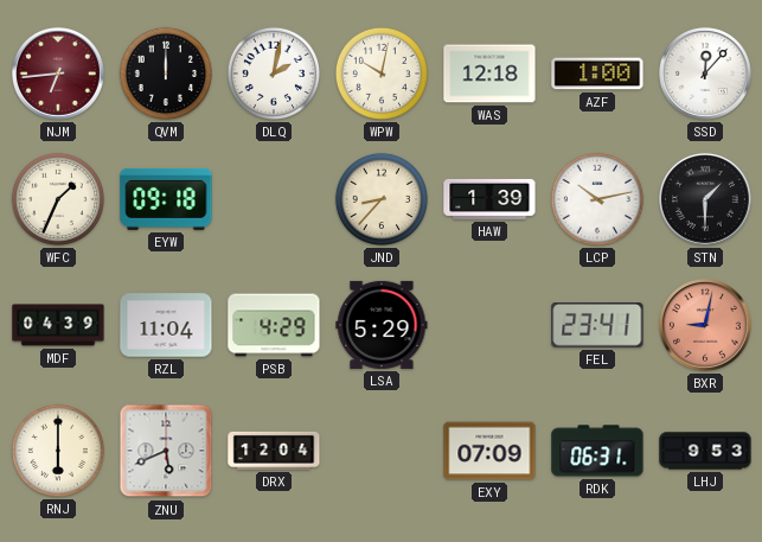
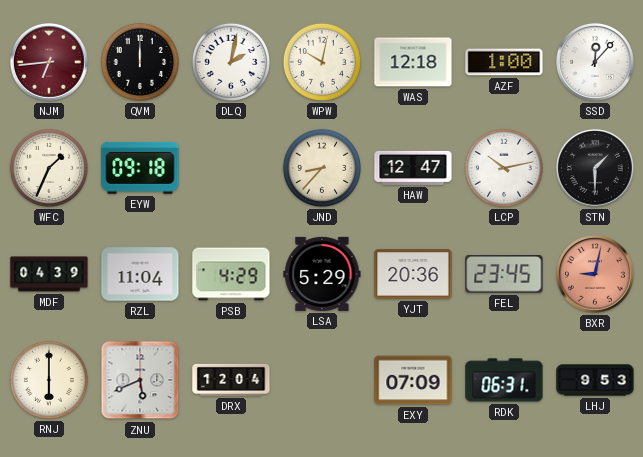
HAW: 1:39 -> 12:47
YJT: none -> 20:36
FEL: 23:41 -> 23:45
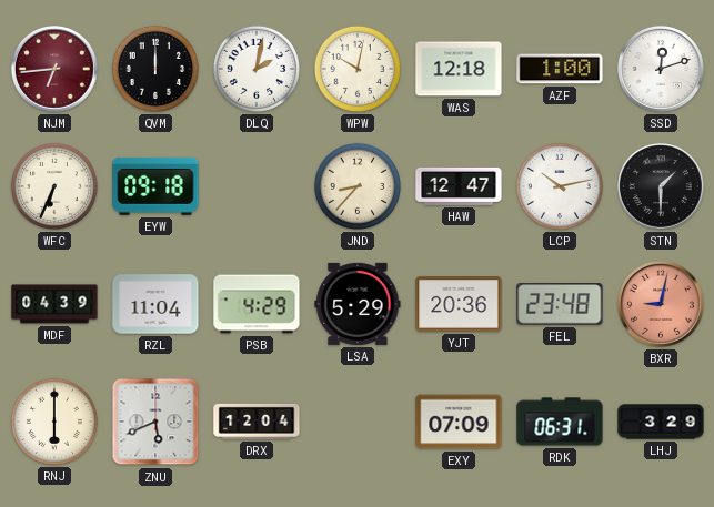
SSD: 12:07 -> 12:12
WFC: 1:34 -> 6:34
FEL: 23:45 -> 23:48
LHJ: 9:53 -> 3:29
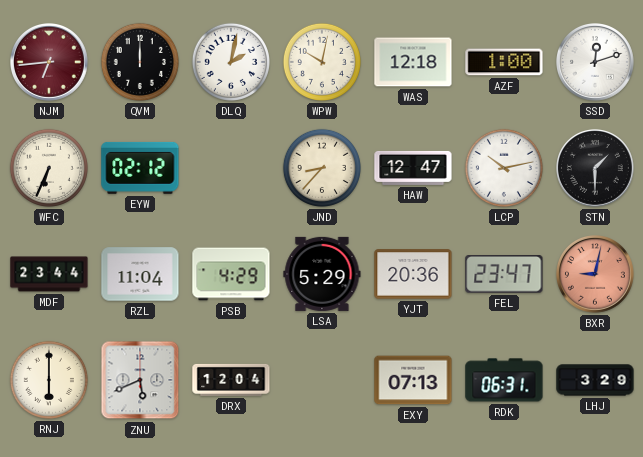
EYW: 09:18 -> 02:12
MDF: 04:39 -> 23:44
FEL: 23:48 -> 23:47
EXY: 07:09 -> 07:13
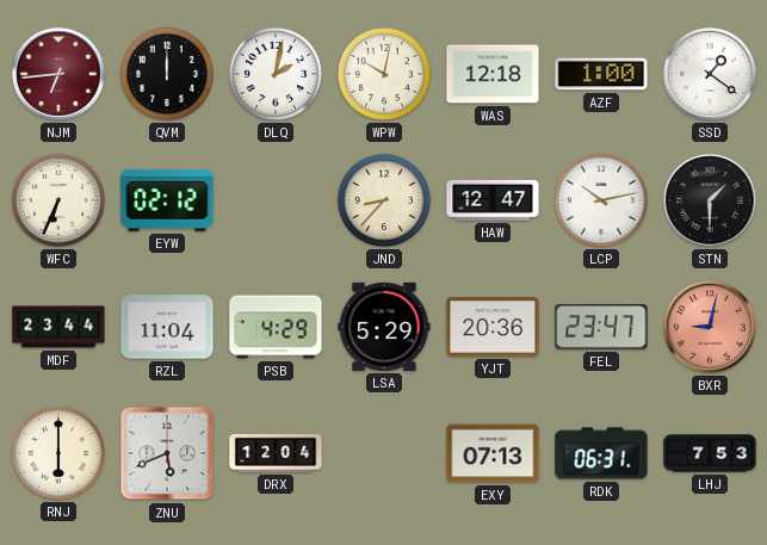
SSD: 12:12 -> 1:21
LHJ: 3:29 -> 7:53
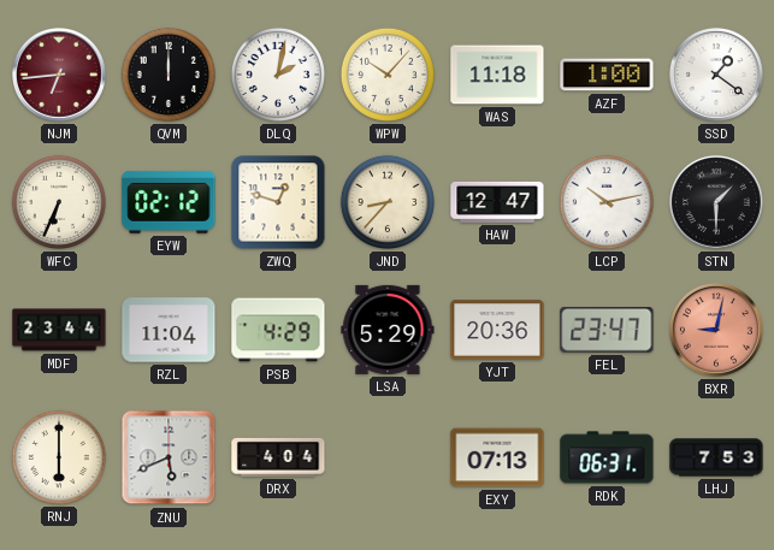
WPW: 10:02 -> 10:07
WAS: 12:18 -> 11:18
ZWQ: none -> 12:48
DRX: 12:04 -> 4:04
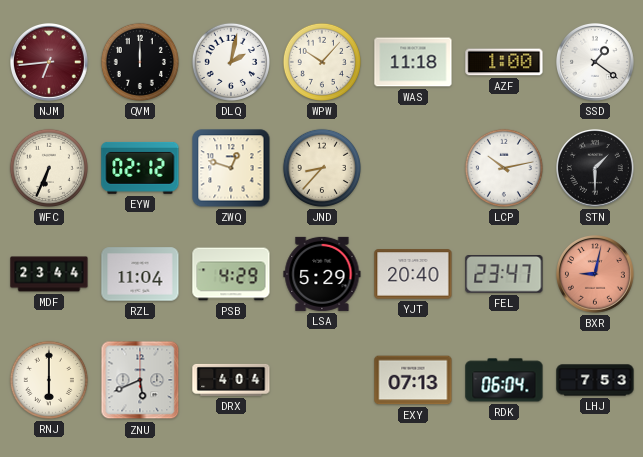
HAW: 12:47 -> none
YJT: 20:36 -> 20:40
RDK: 06:31 -> 06:04
